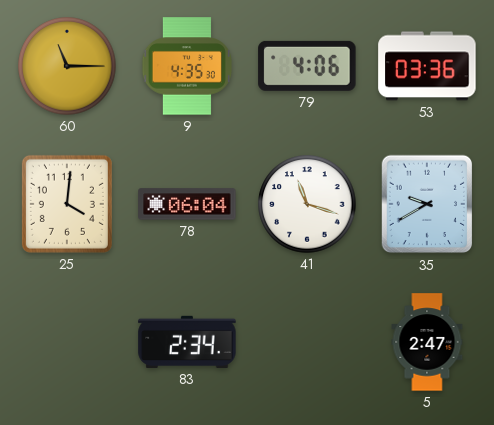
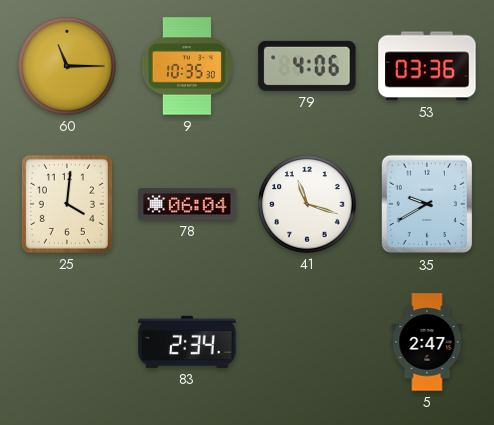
9: 4:35 -> 10:35
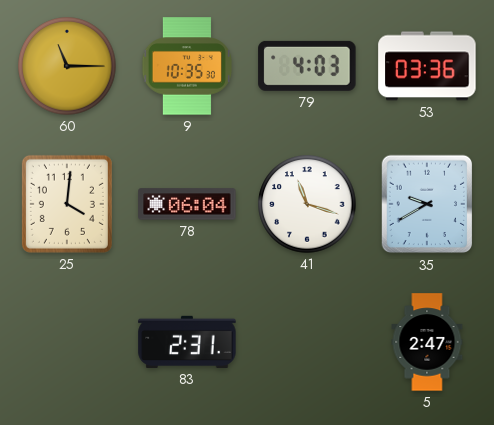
79: 4:06 -> 4:03
83: 2:34 -> 2:31
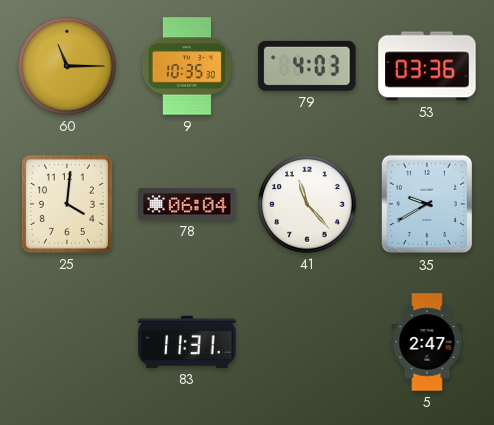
41: 11:18 -> 11:23
83: 2:31 -> 11:31
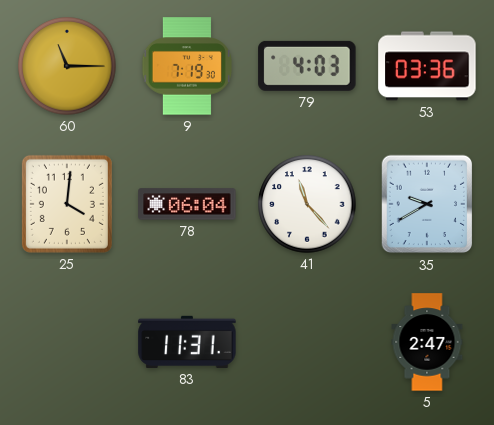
9: 10:35 -> 7:19
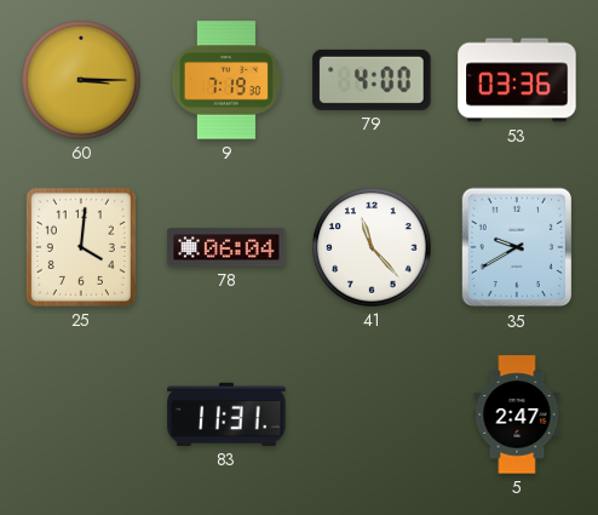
60: 11:15 -> 3:15
79: 4:03 -> 4:00
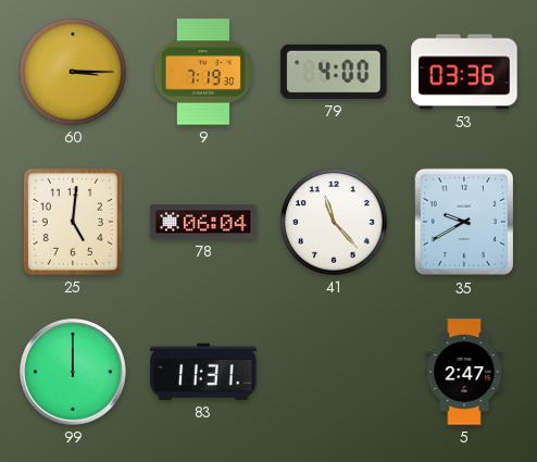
25: 4:01 -> 5:01
99: none -> 12:00
